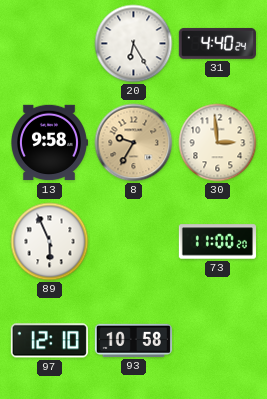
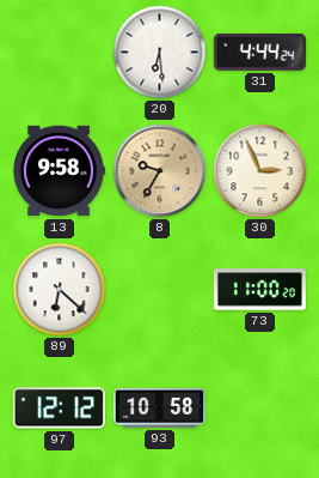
20: 6:25 -> 6:29
31: 4:40 -> 4:44
30: 2:59 -> 2:56
89: 5:56 -> 6:22
97: 12:10 -> 12:12
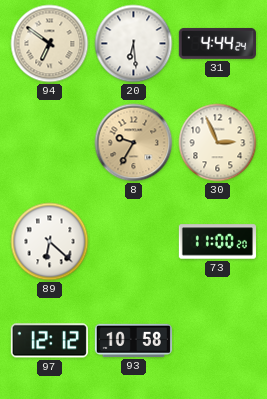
94: none -> 6:51
13: 9:58 -> none
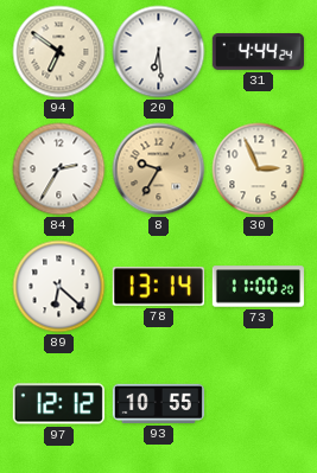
84: none -> 2:35
78: none -> 13:14
93: 10:58 -> 10:55
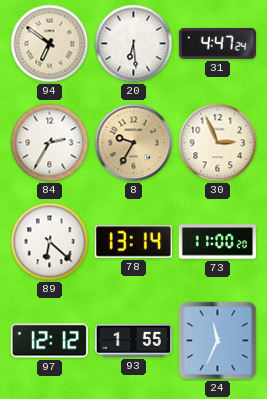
31: 4:44 -> 4:47
93: 10:55 -> 1:55
24: none -> 11:34
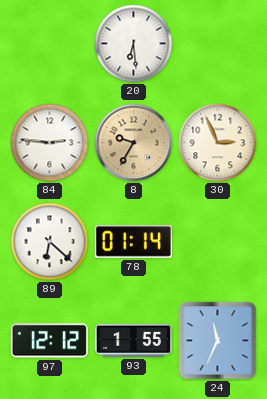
94: 6:51 -> none
31: 4:47 -> none
84: 2:35 -> 2:46
78: 13:14 -> 01:14
73: 11:00 -> none
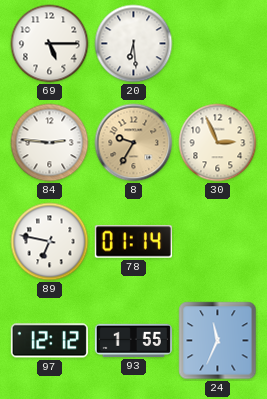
69: none -> 5:15
89: 6:22 -> 6:47
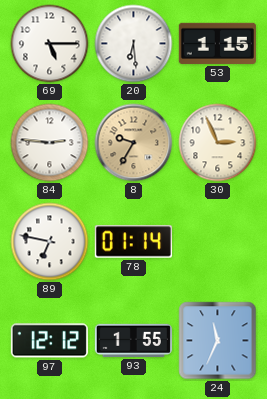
53: none -> 1:15
